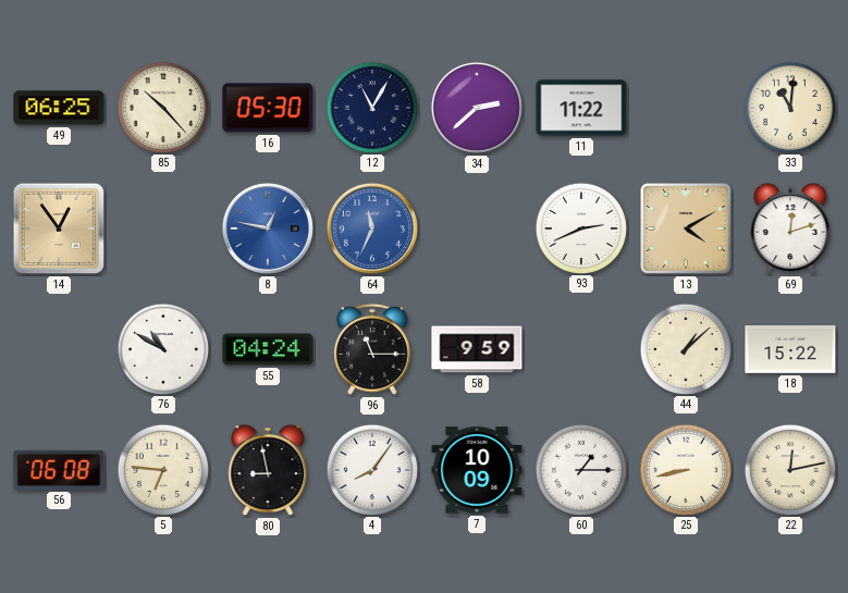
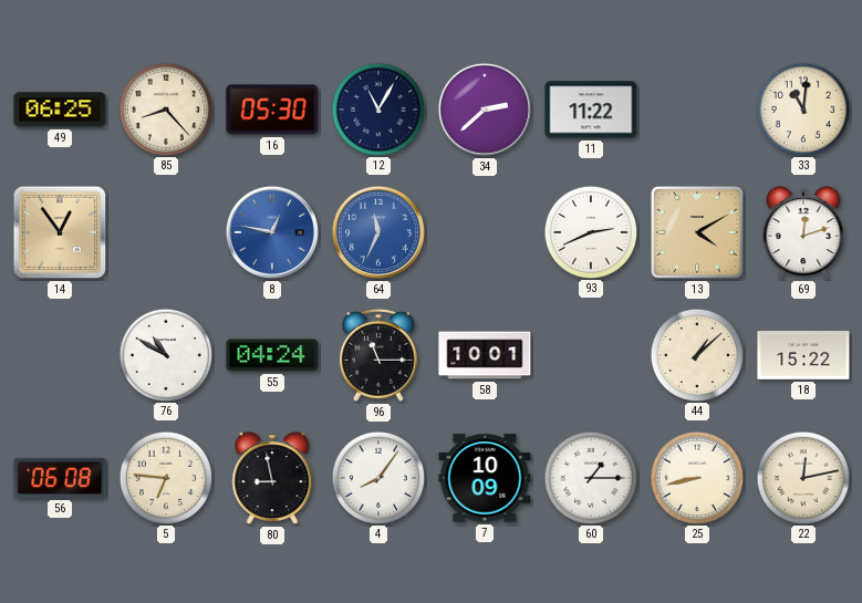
85: 10:23 -> 8:23
58: 9:59 -> 10:01
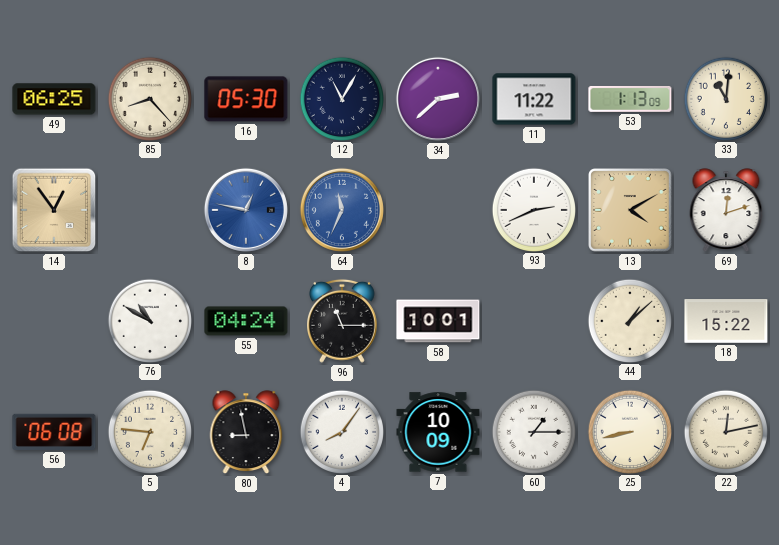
53: none -> 1:13
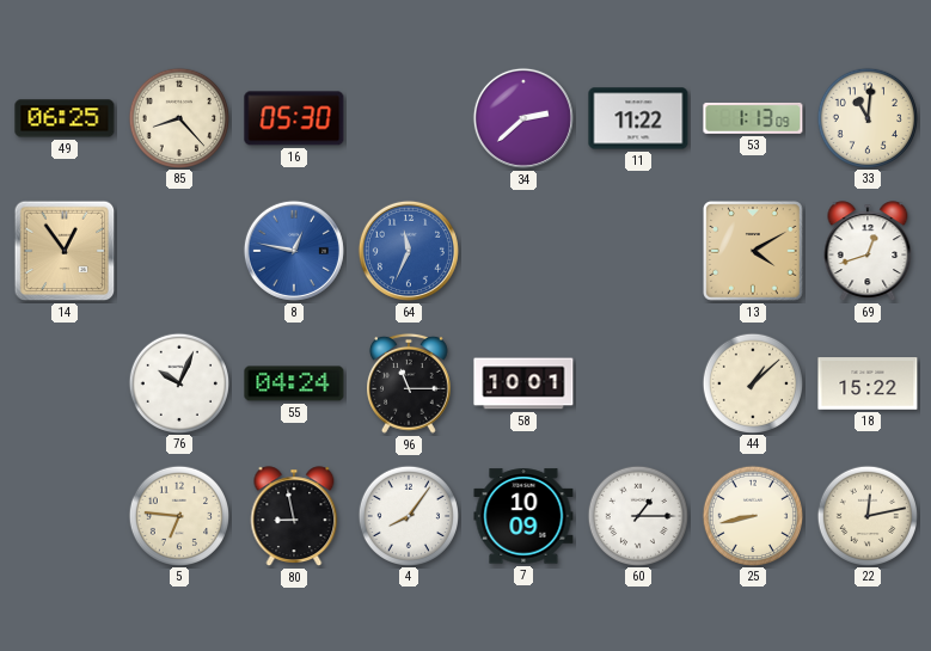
12: 11:05 -> none
93: 2:41 -> none
69: 12:12 -> 12:42
76: 10:50 -> 10:04
56: 06:08 -> none
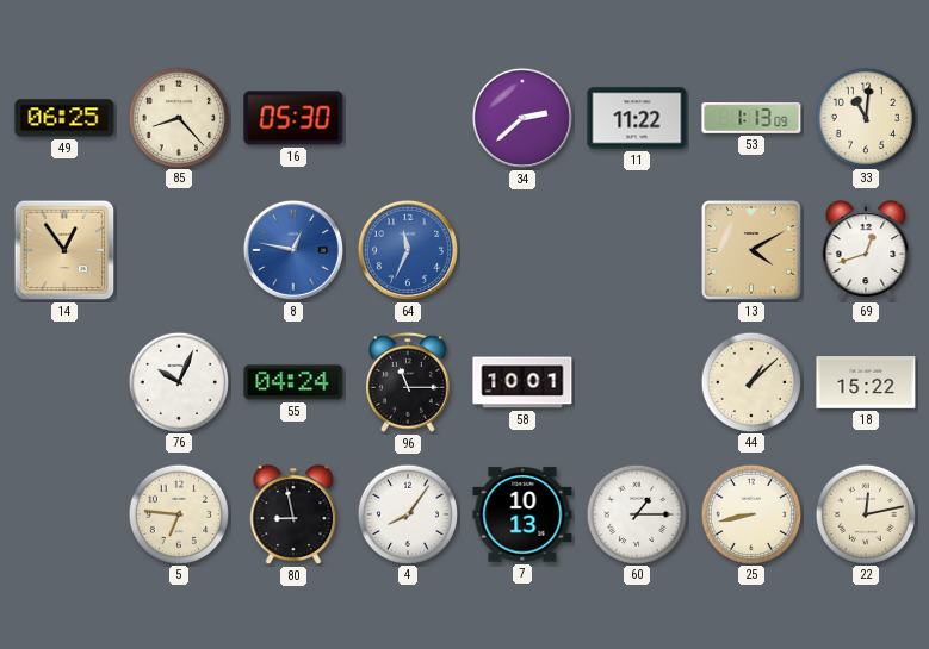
7: 10:09 -> 10:13
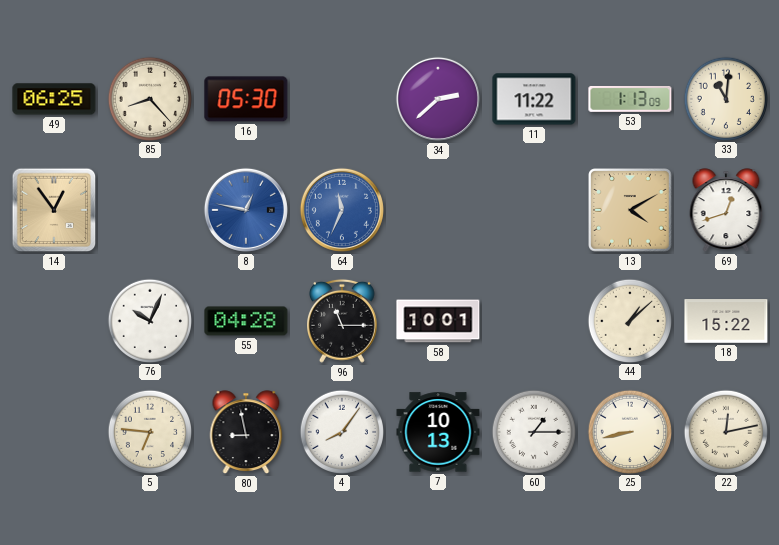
55: 04:24 -> 04:28
